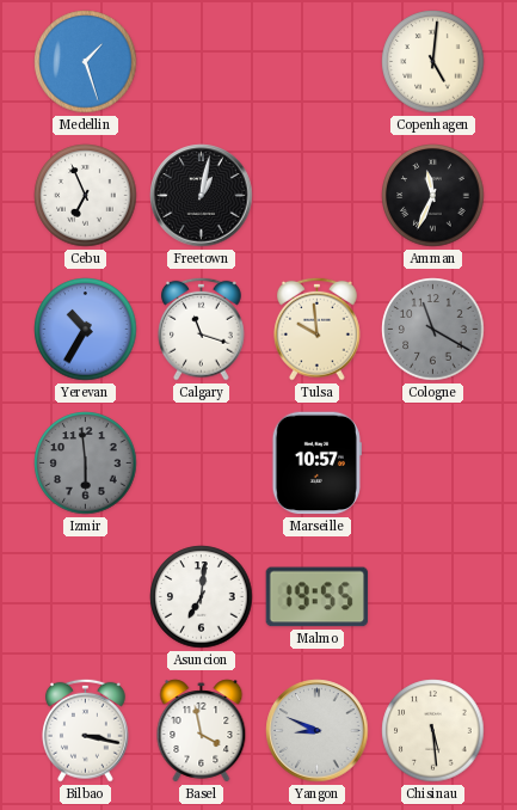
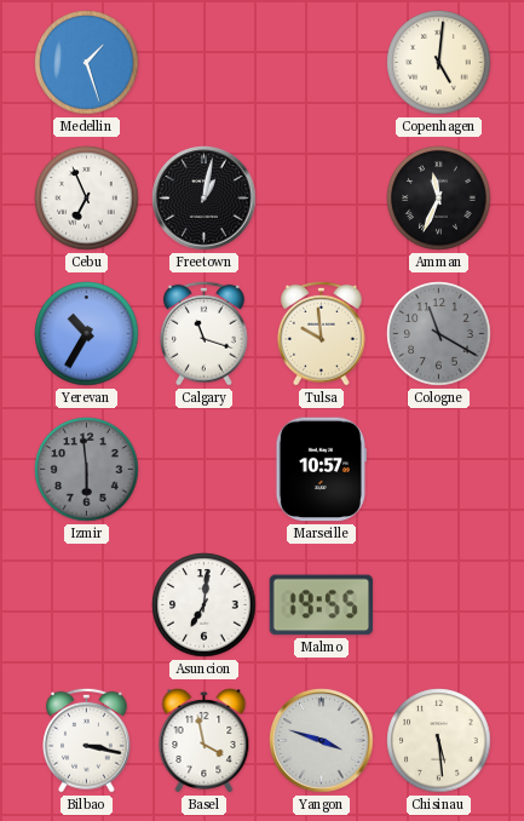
Yangon: 8:49 -> 3:48
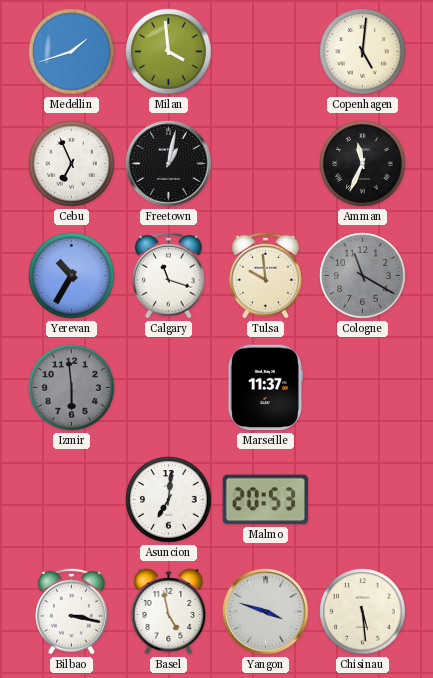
Medellin: 1:27 -> 1:42
Milan: none -> 3:59
Marseille: 10:57 -> 11:37
Malmo: 19:55 -> 20:53
Basel: 3:58 -> 4:58
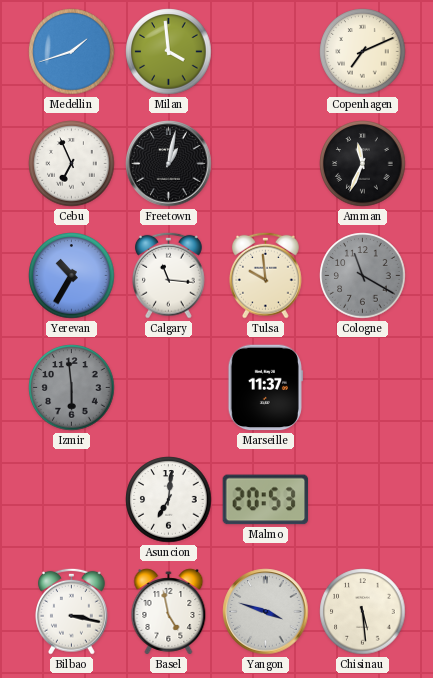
Copenhagen: 5:01 -> 7:11
Calgary: 11:18 -> 11:16
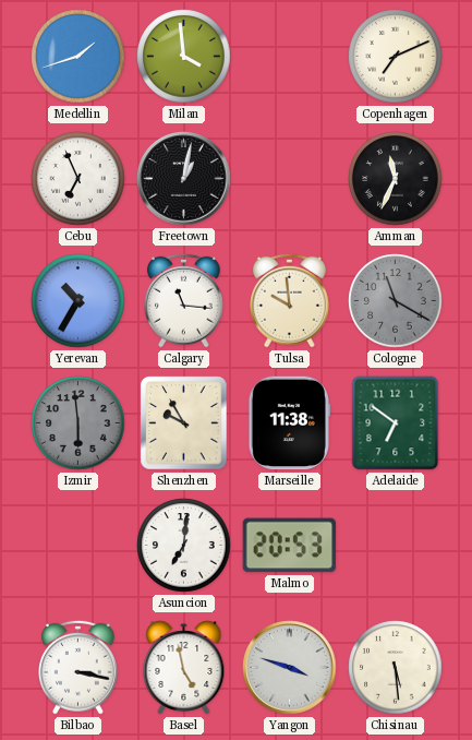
Shenzhen: none -> 9:55
Marseille: 11:37 -> 11:38
Adelaide: none -> 6:51
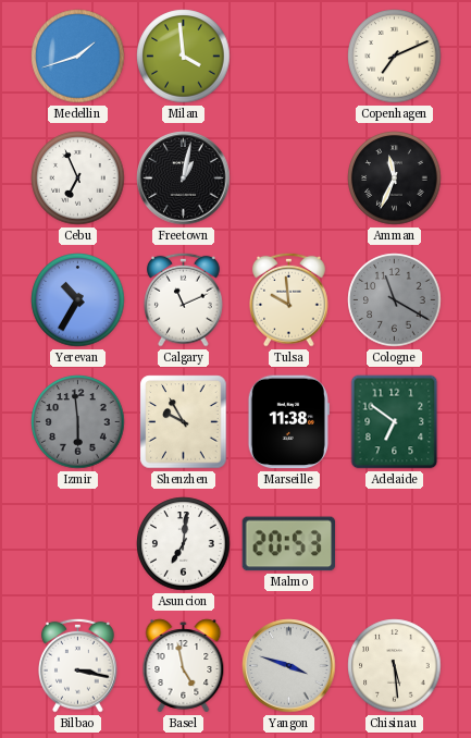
Calgary: 11:16 -> 11:11
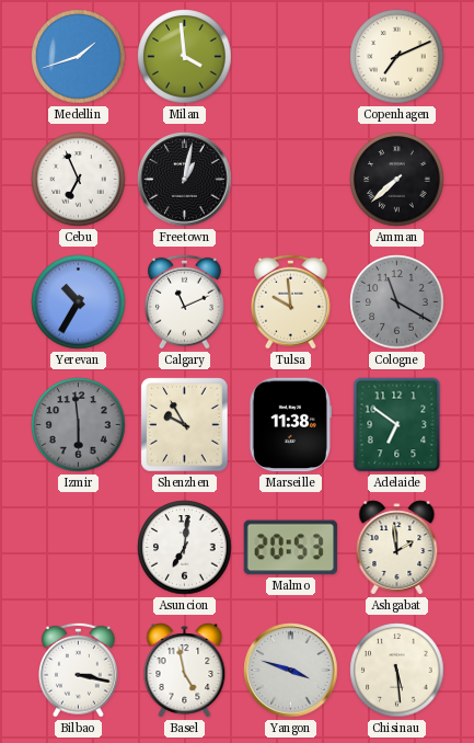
Amman: 11:34 -> 7:38
Ashgabat: none -> 1:59
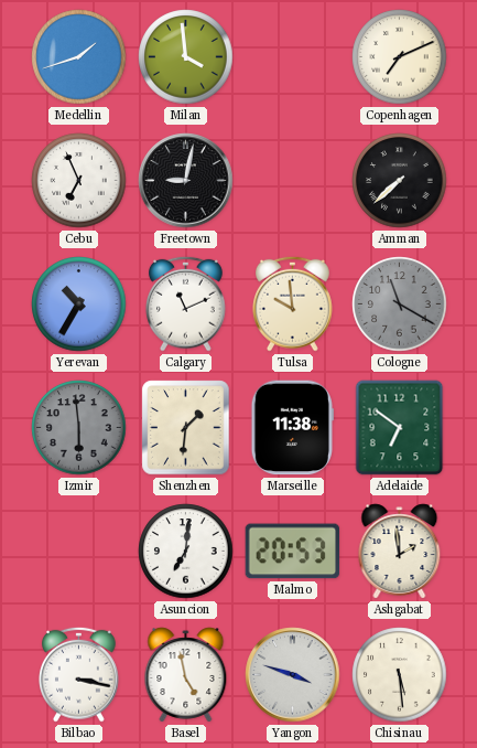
Freetown: 1:02 -> 9:02
Shenzhen: 9:55 -> 1:31
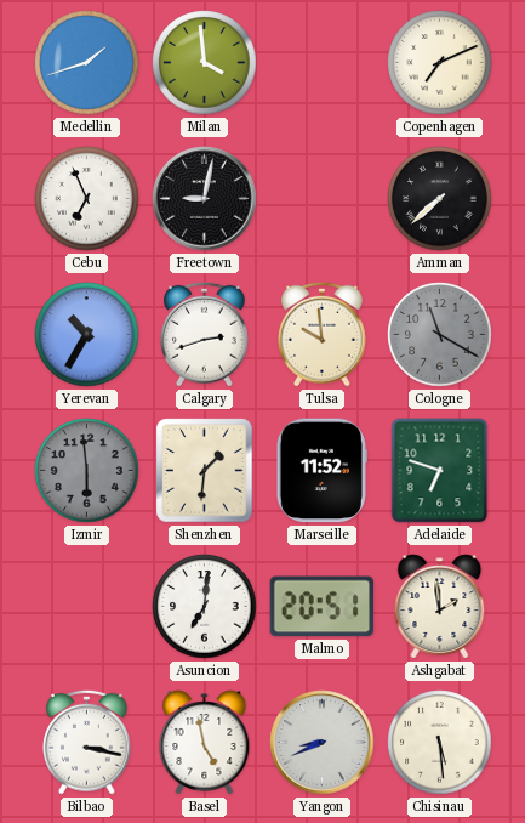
Calgary: 11:11 -> 2:42
Marseille: 11:38 -> 11:52
Adelaide: 6:51 -> 6:48
Malmo: 20:53 -> 20:51
Yangon: 3:48 -> 8:41
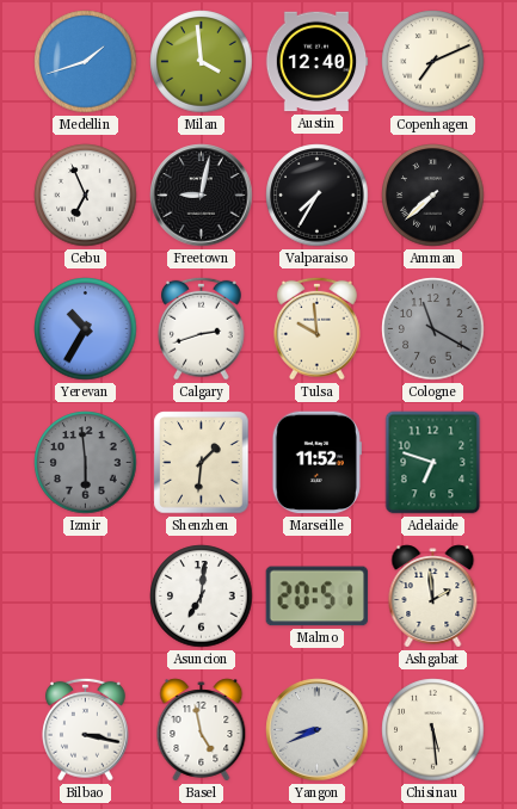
Austin: none -> 12:40
Valparaiso: none -> 7:35
